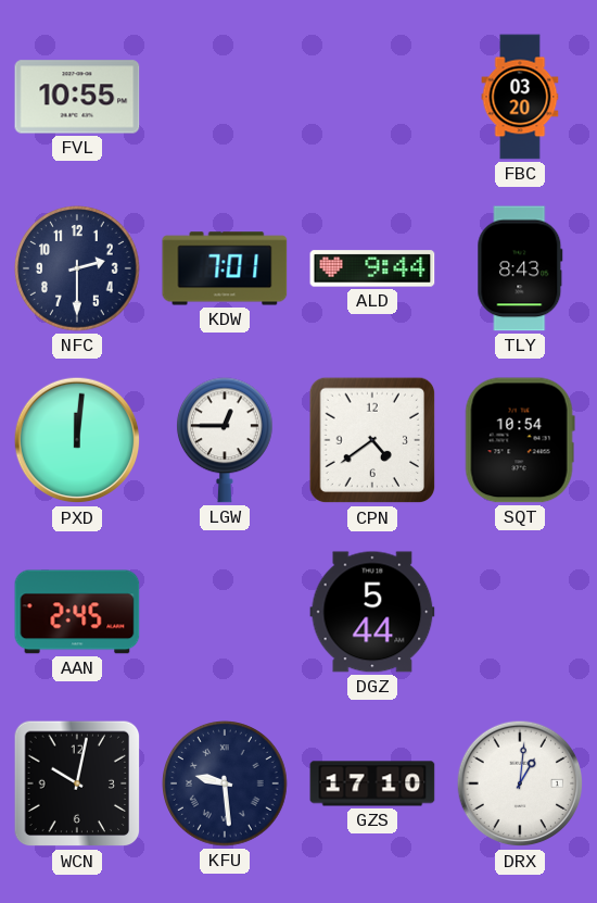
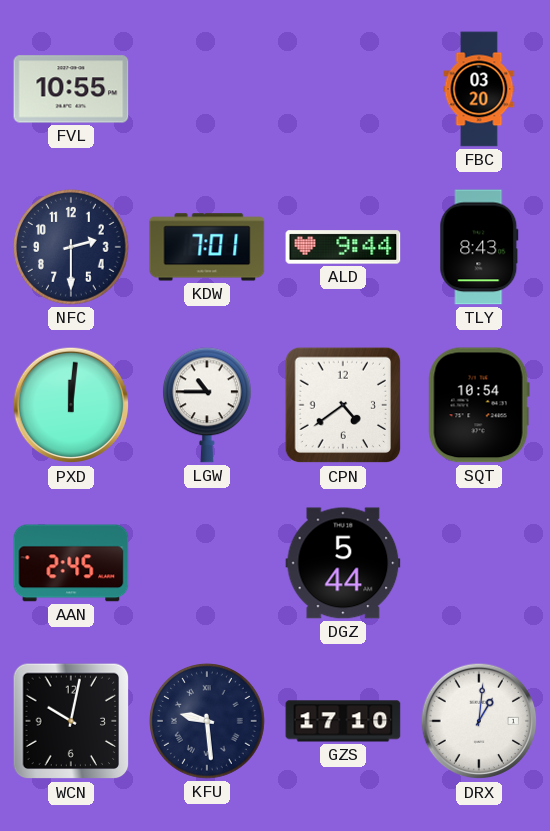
LGW: 12:45 -> 10:45
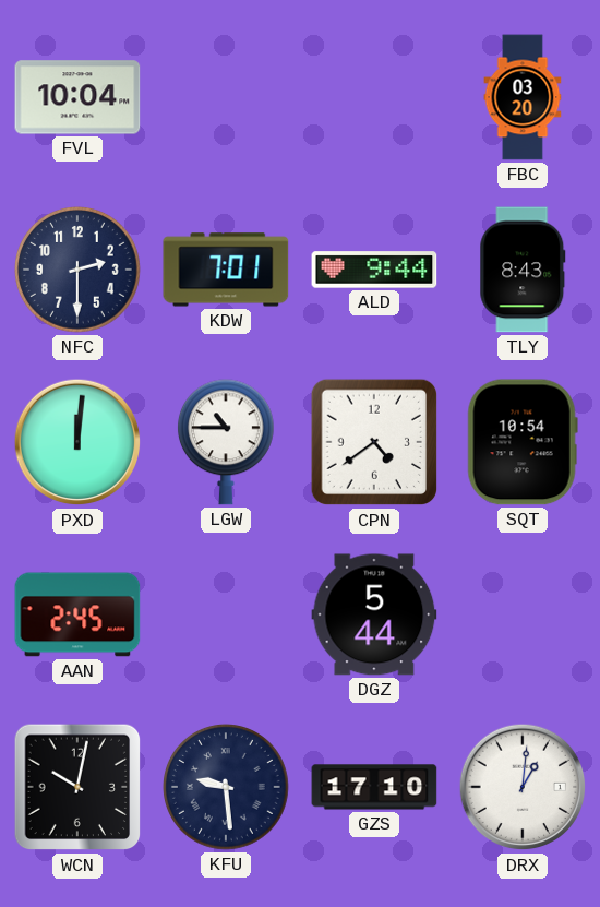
FVL: 10:55 -> 10:04
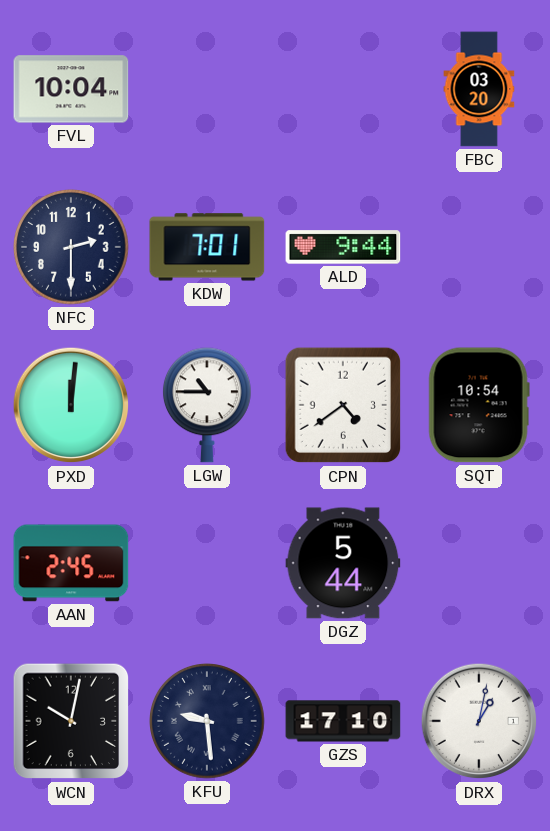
TLY: 8:43 -> none
DRX: 1:01 -> 1:02
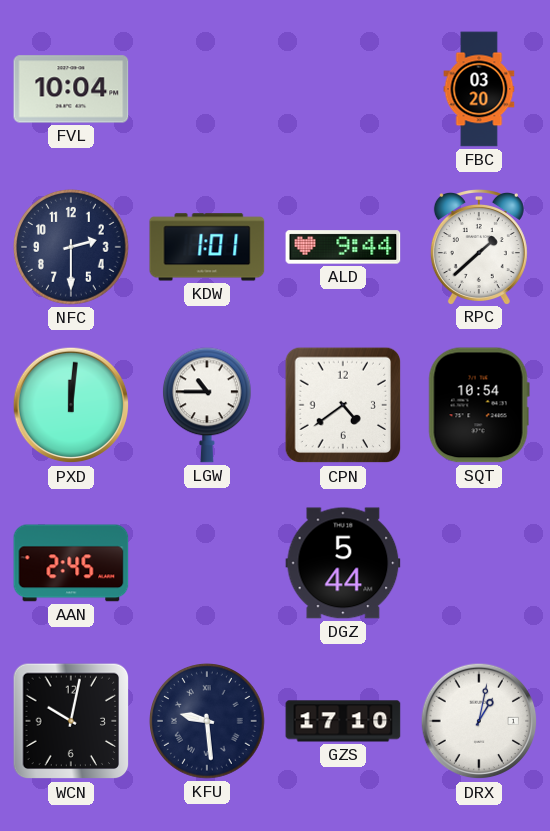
KDW: 7:01 -> 1:01
RPC: none -> 1:38
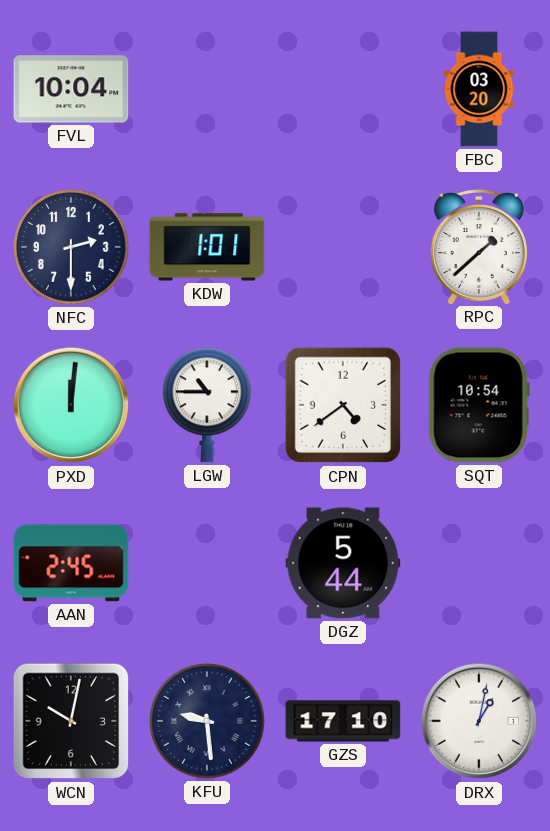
ALD: 9:44 -> none
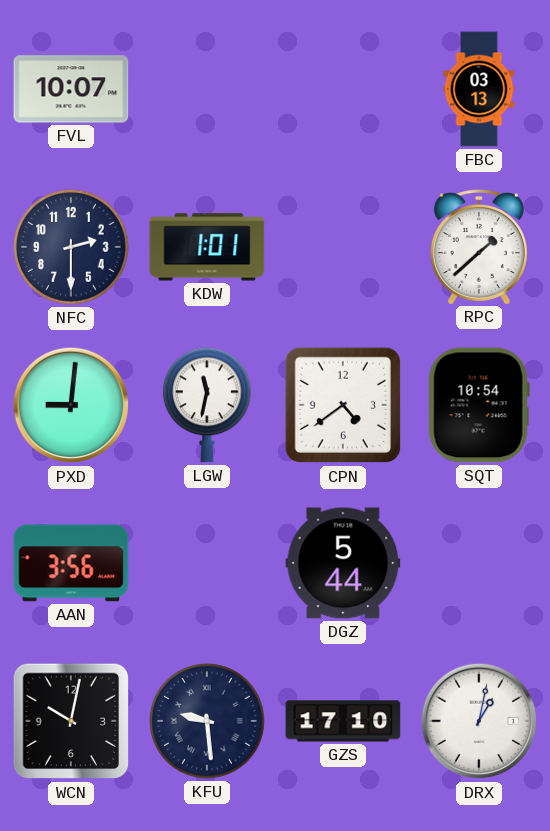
FVL: 10:04 -> 10:07
FBC: 03:20 -> 03:13
PXD: 12:01 -> 9:01
LGW: 10:45 -> 11:32
AAN: 2:45 -> 3:56
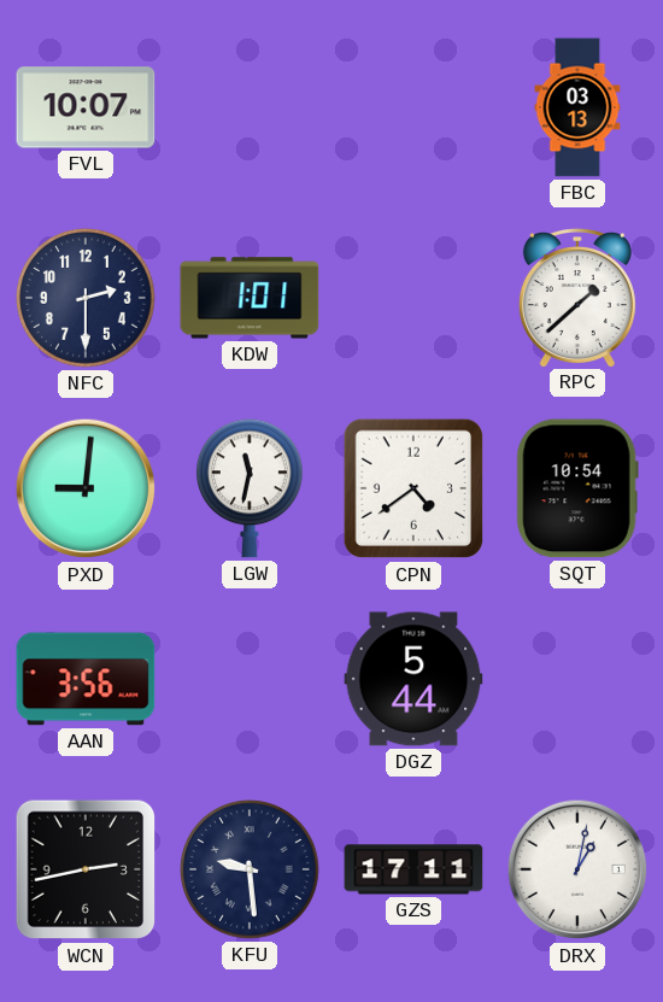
WCN: 10:02 -> 2:43
GZS: 17:10 -> 17:11
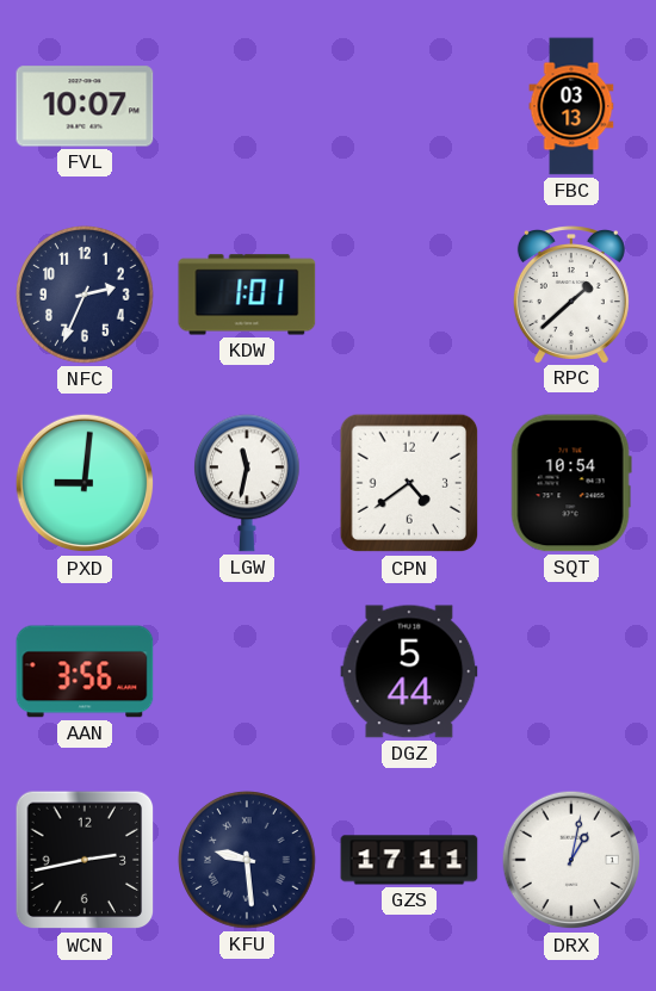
NFC: 2:30 -> 2:34
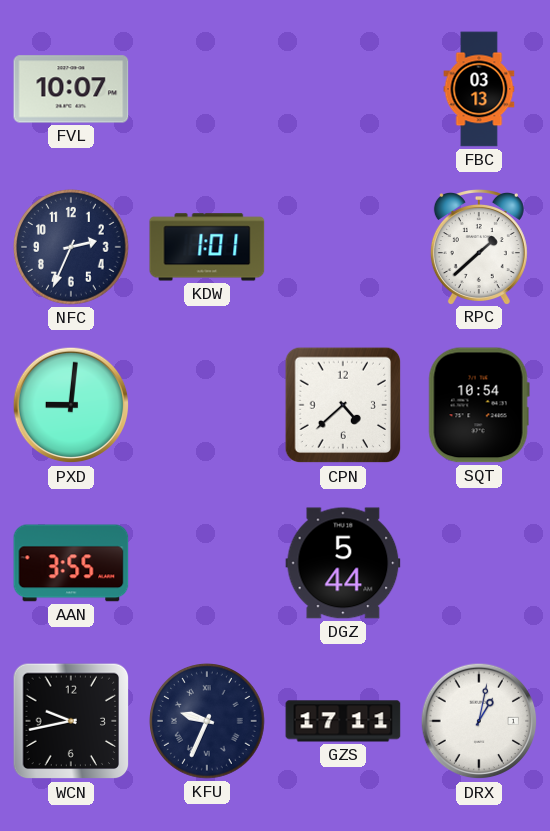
LGW: 11:32 -> none
CPN: 4:39 -> 4:38
AAN: 3:56 -> 3:55
WCN: 2:43 -> 9:43
KFU: 9:29 -> 9:34
